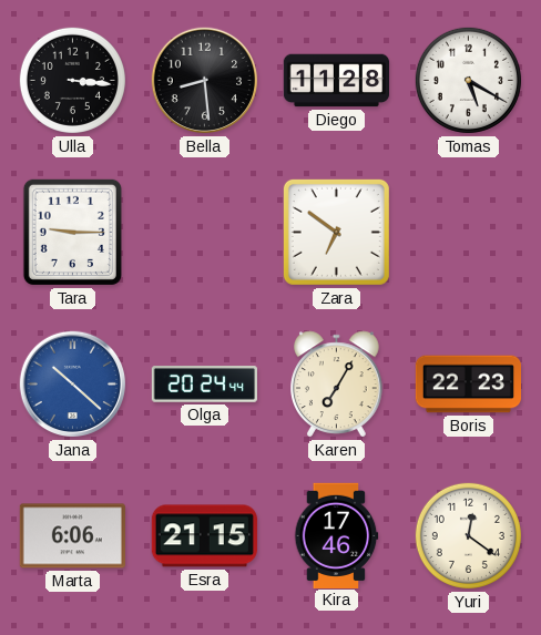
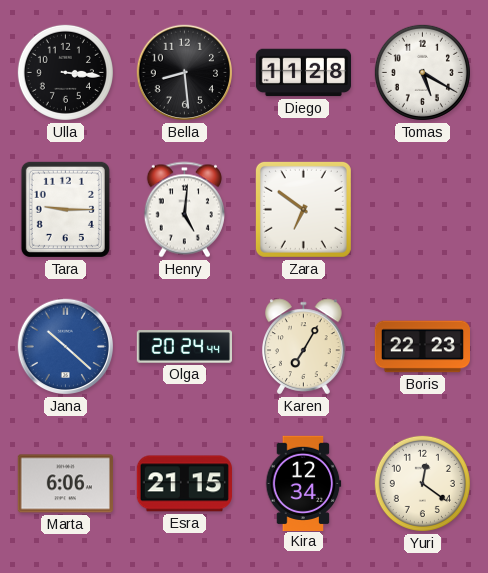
Henry: none -> 5:01
Kira: 17:46 -> 12:34
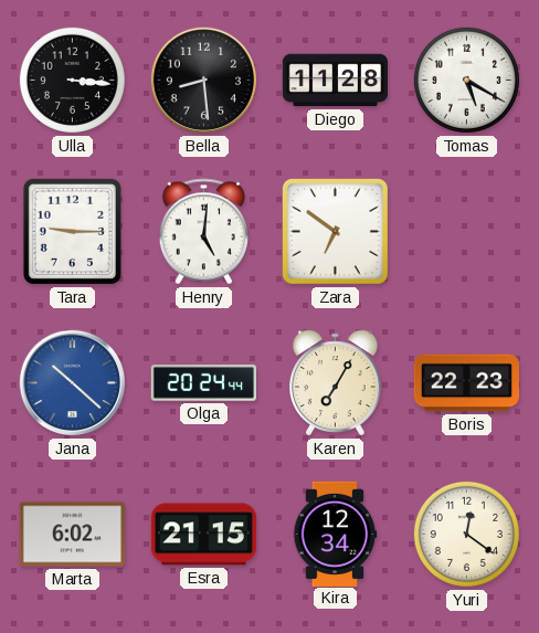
Marta: 6:06 -> 6:02
